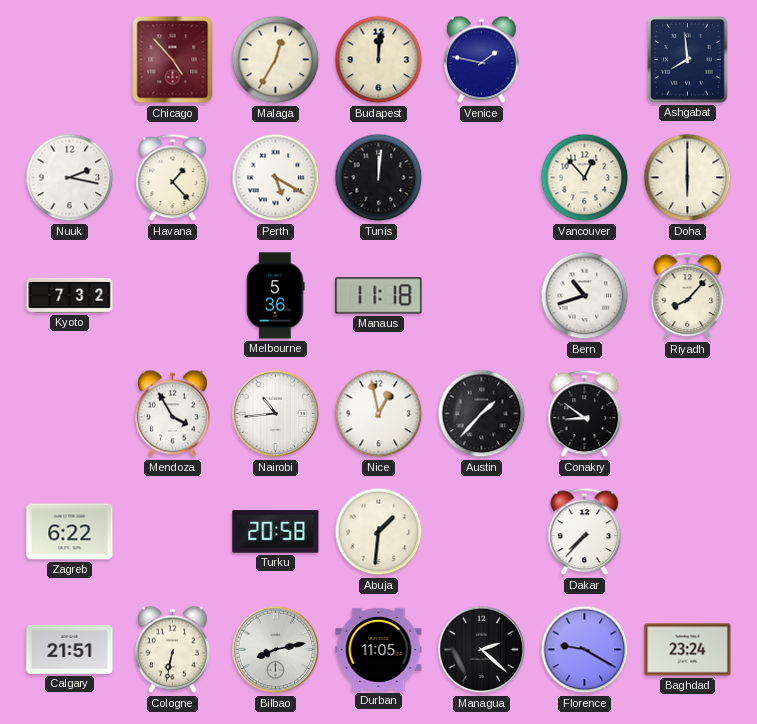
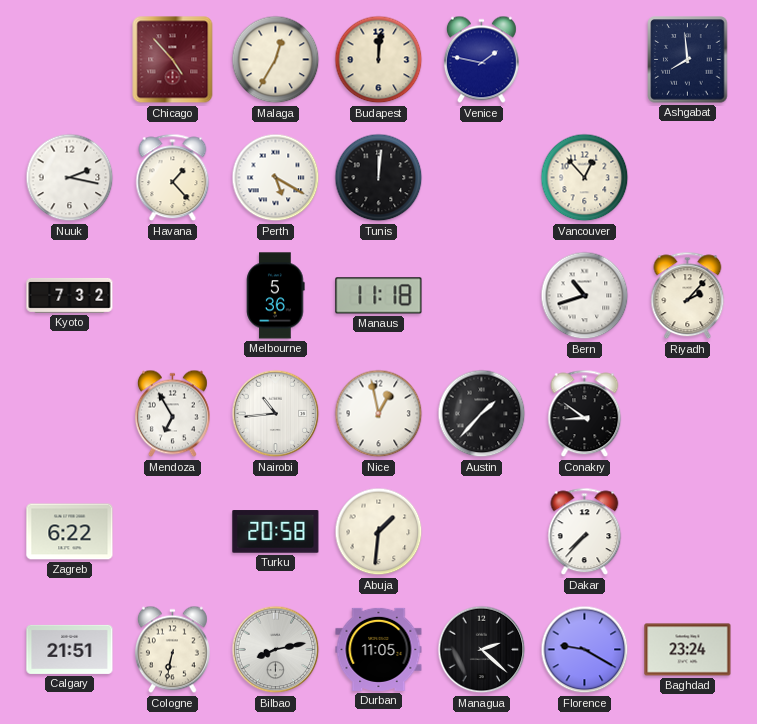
Doha: 6:00 -> none
Riyadh: 8:07 -> 2:07
Mendoza: 3:55 -> 6:55
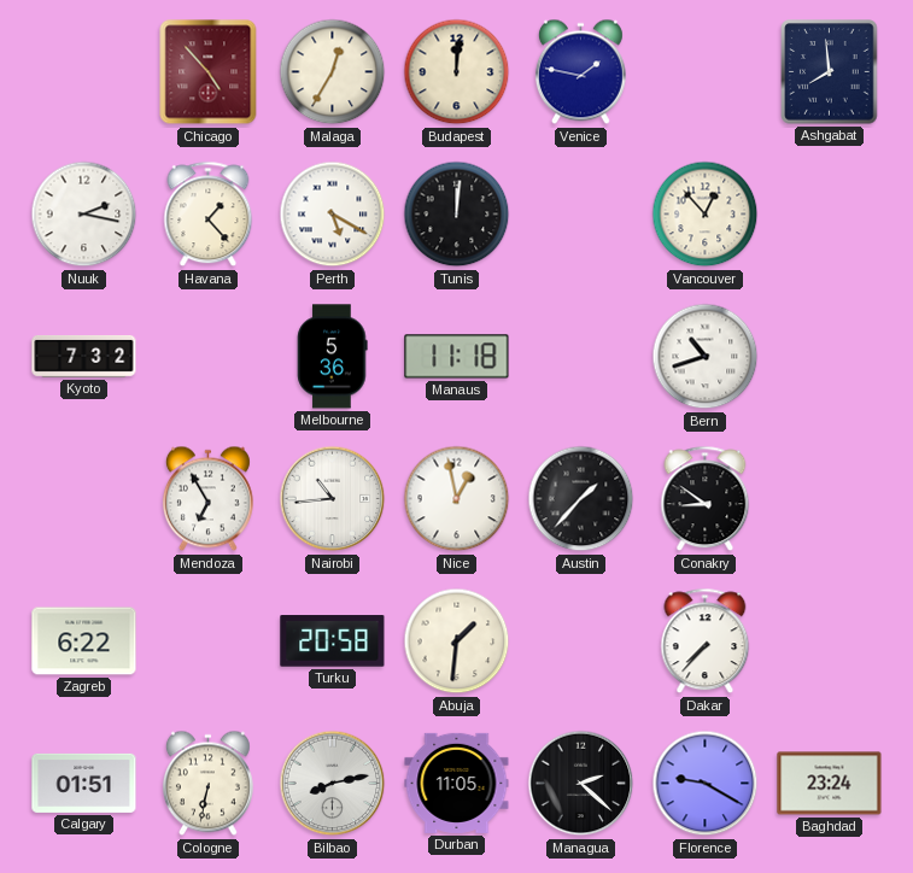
Riyadh: 2:07 -> none
Calgary: 21:51 -> 01:51
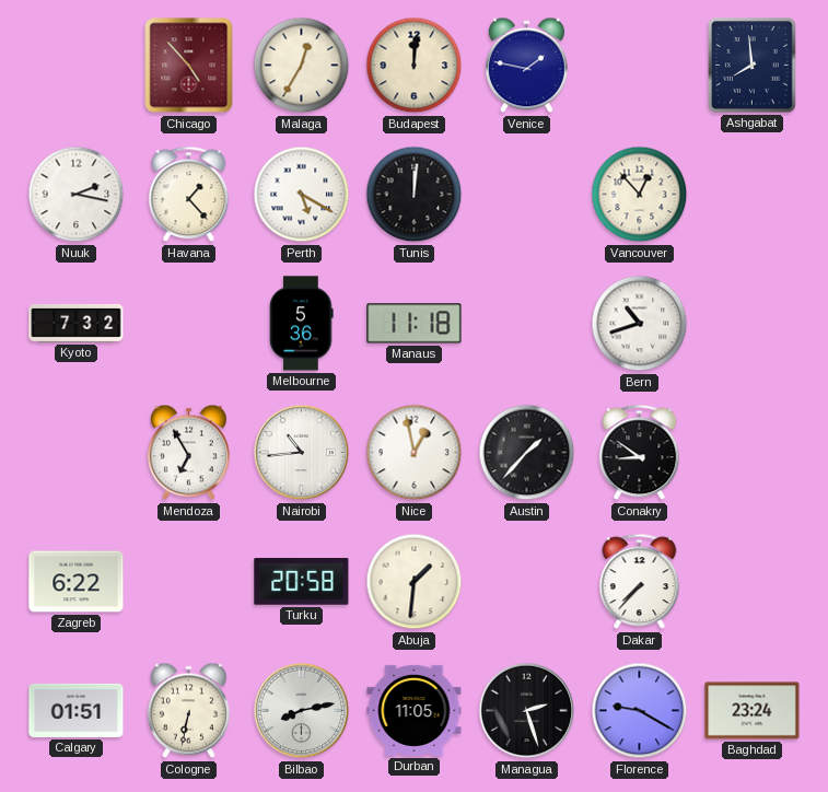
Managua: 2:22 -> 2:27
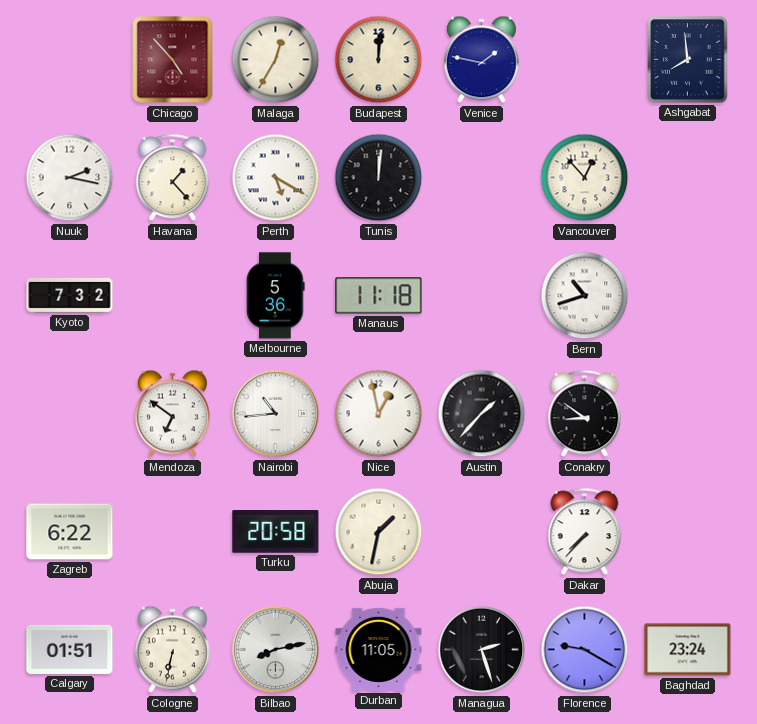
Mendoza: 6:55 -> 6:51
Abuja: 1:31 -> 1:32
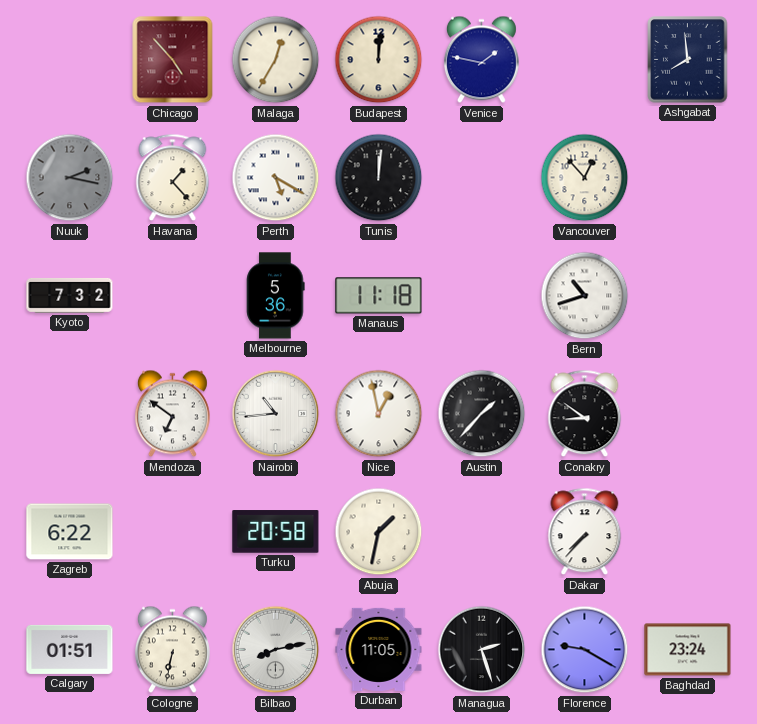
Nuuk dial: white -> grey
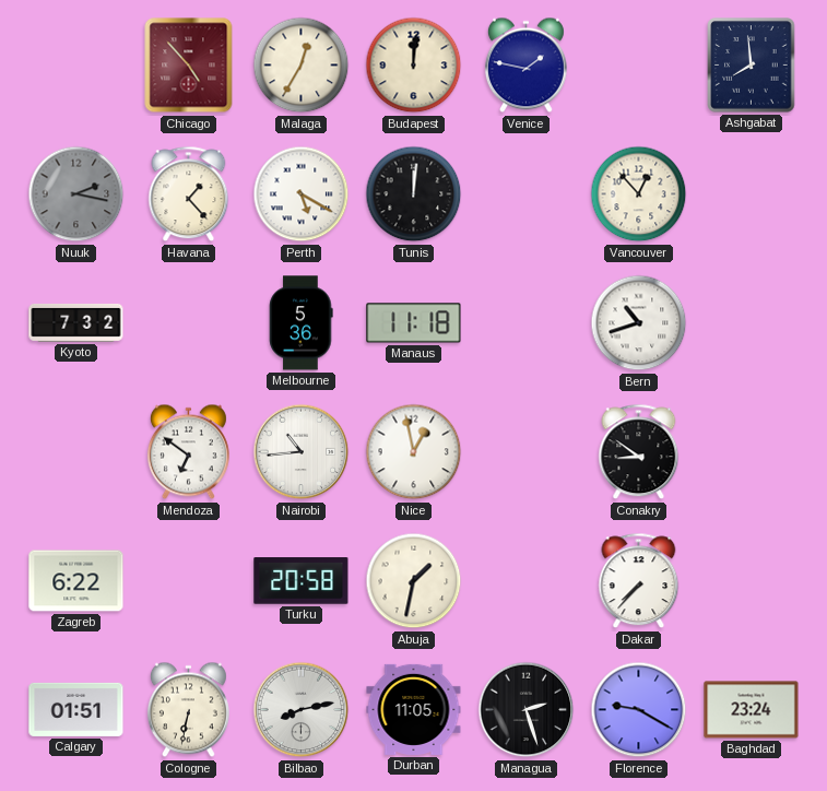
Austin: 1:37 -> none
